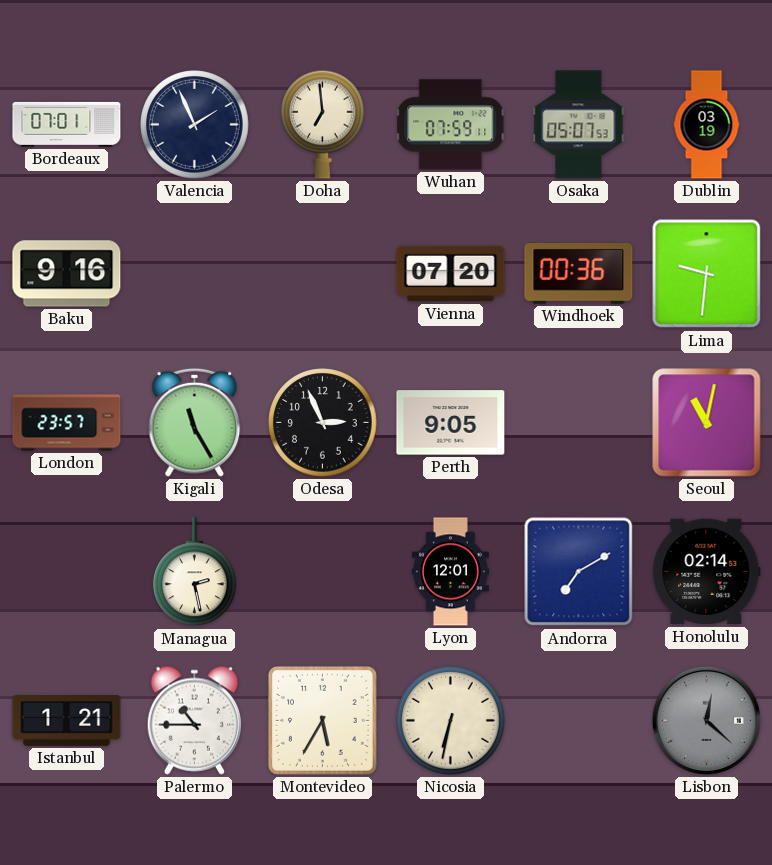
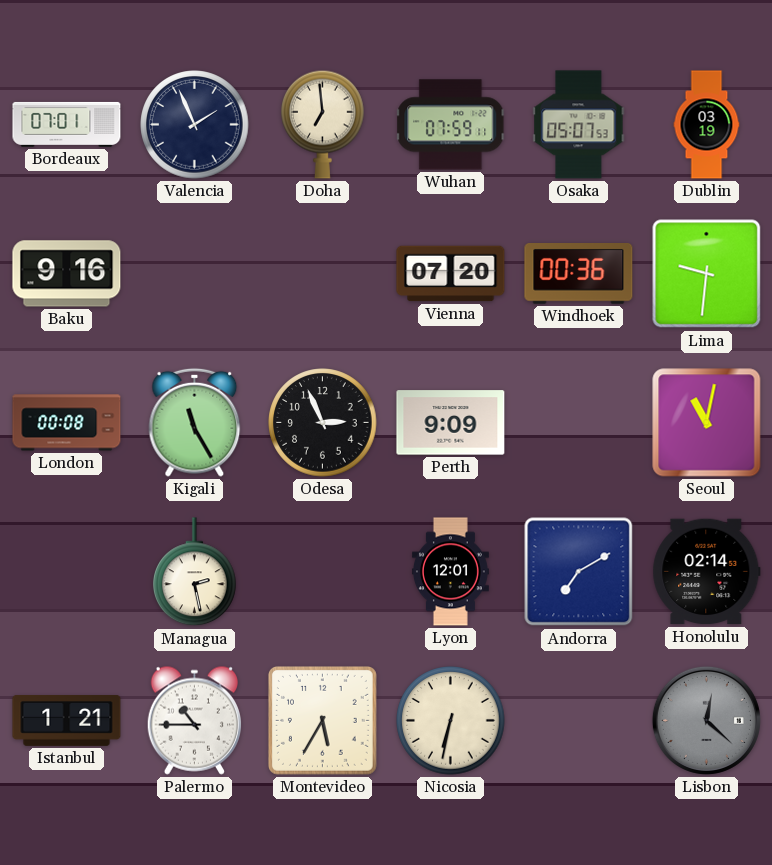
London: 23:57 -> 00:08
Perth: 9:05 -> 9:09
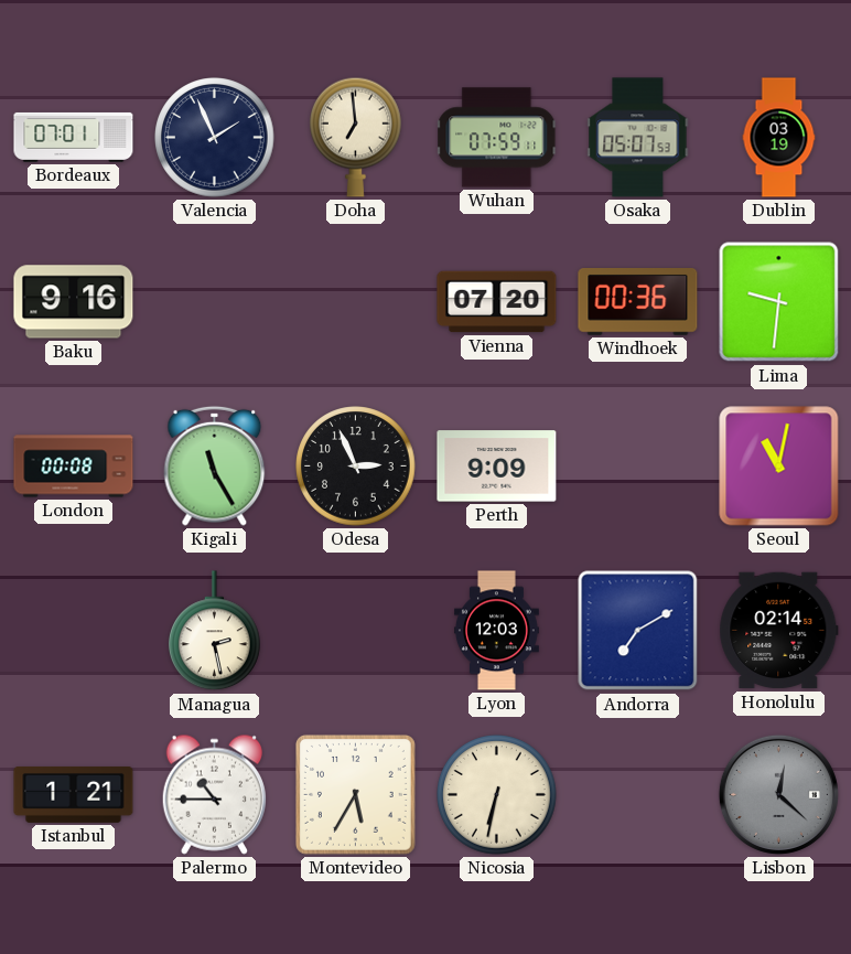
Lyon: 12:01 -> 12:03
